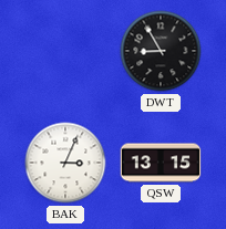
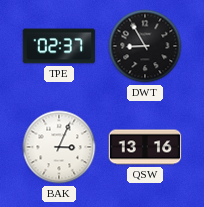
TPE: none -> 02:37
QSW: 13:15 -> 13:16
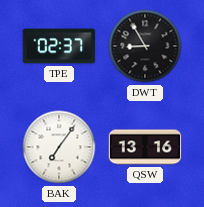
BAK: 3:04 -> 7:06
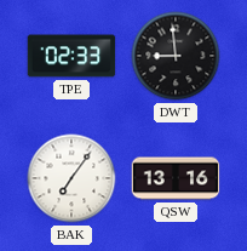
TPE: 02:37 -> 02:33
DWT: 8:55 -> 8:59
